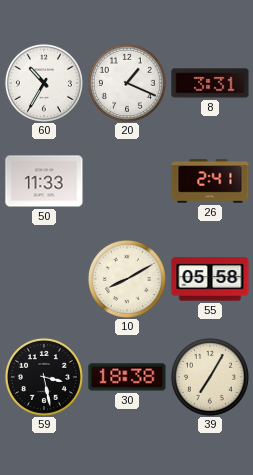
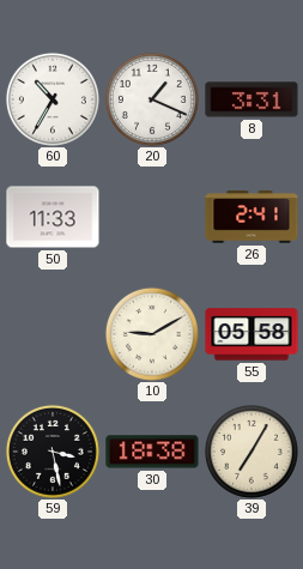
10: 8:10 -> 9:10
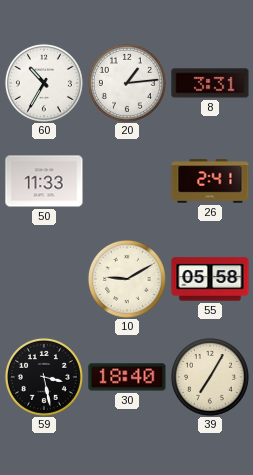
20: 1:19 -> 1:14
30: 18:38 -> 18:40
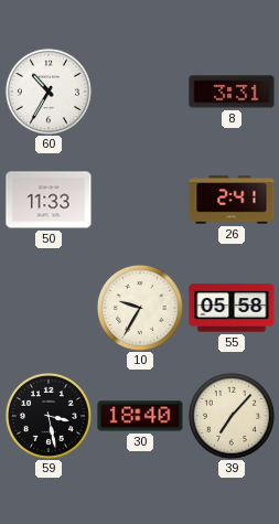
20: 1:14 -> none
10: 9:10 -> 9:35
39: 7:05 -> 7:07
